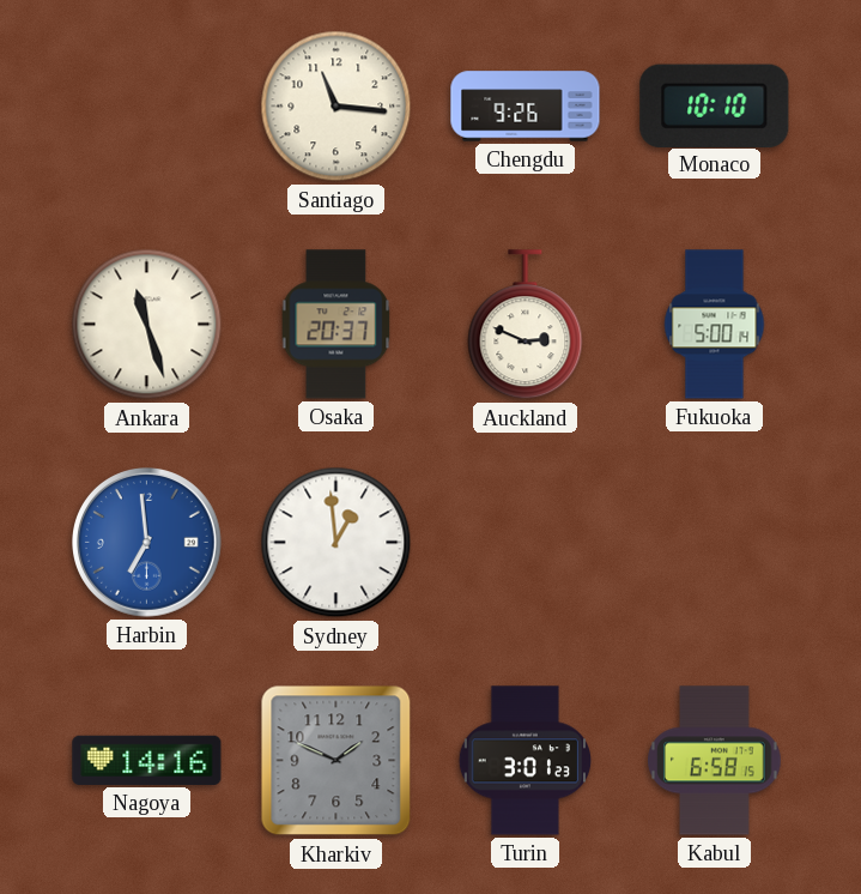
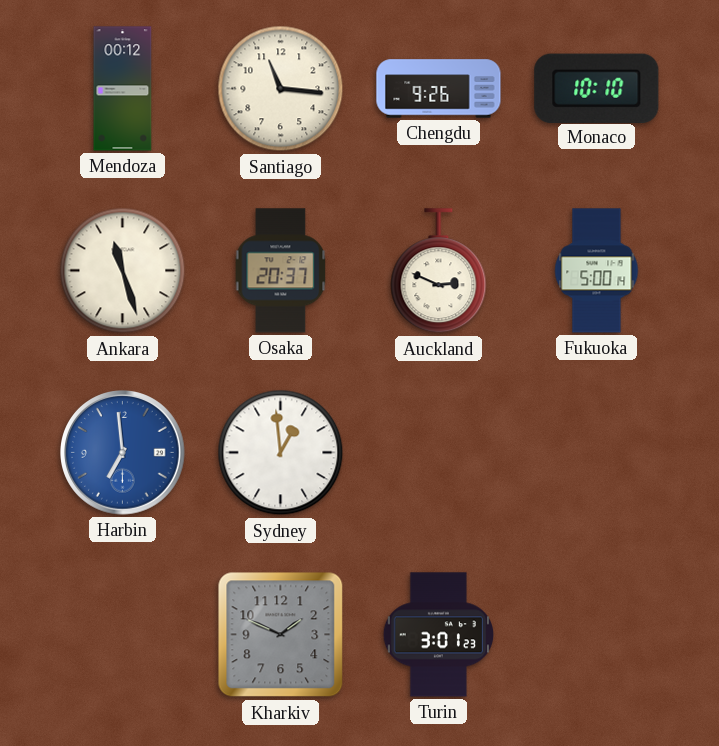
Mendoza: none -> 00:12
Nagoya: 14:16 -> none
Kabul: 6:58 -> none
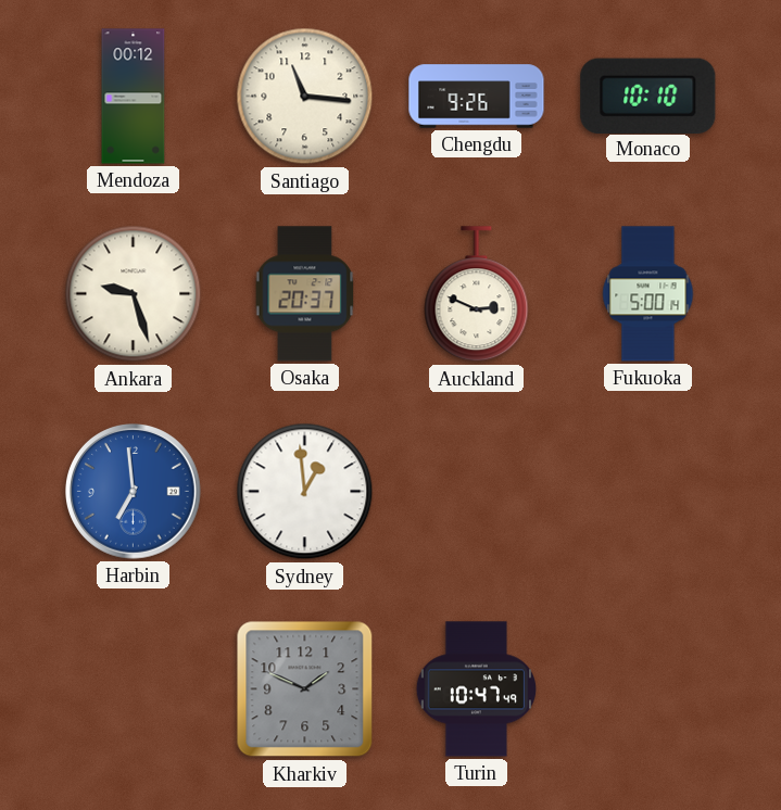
Ankara: 11:27 -> 9:27
Turin: 3:01 -> 10:47
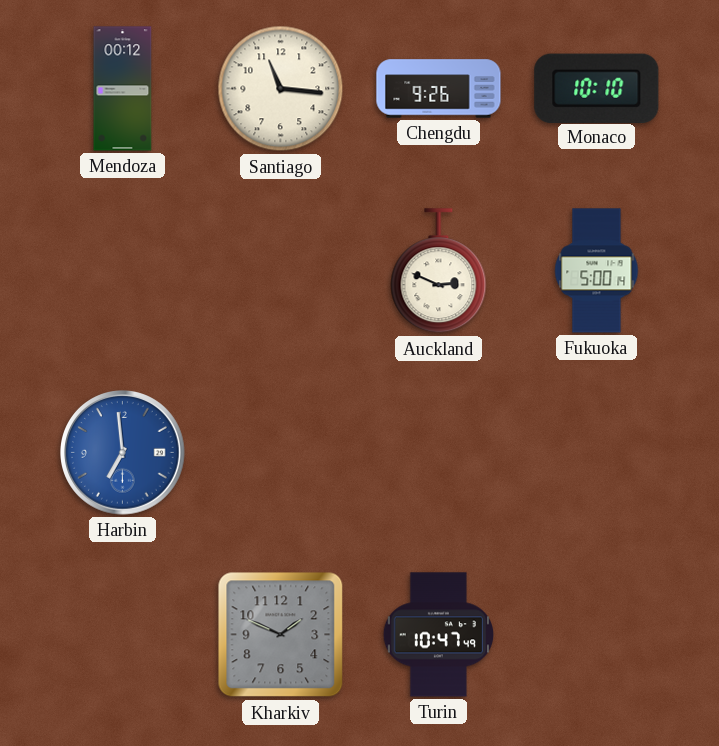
Ankara: 9:27 -> none
Osaka: 20:37 -> none
Sydney: 12:59 -> none
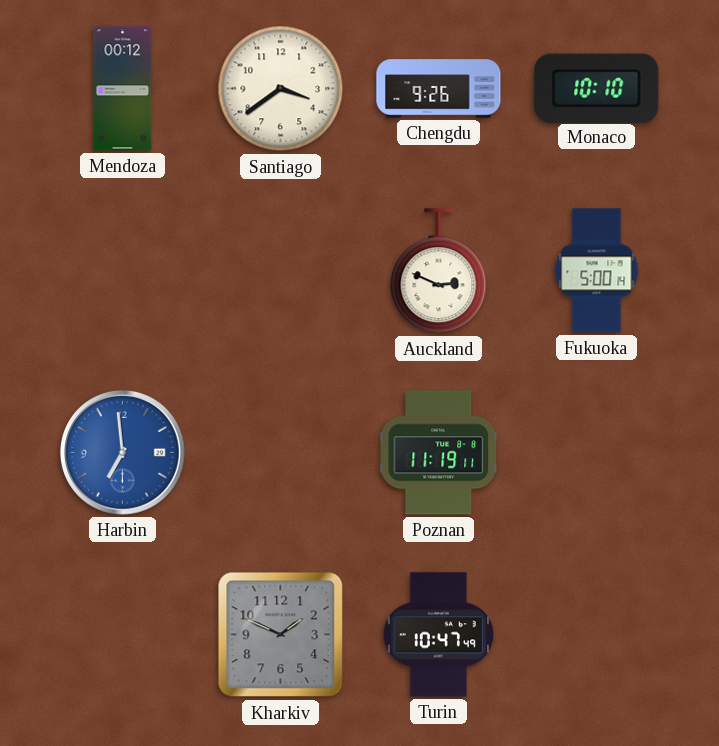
Santiago: 11:16 -> 3:39
Poznan: none -> 11:19
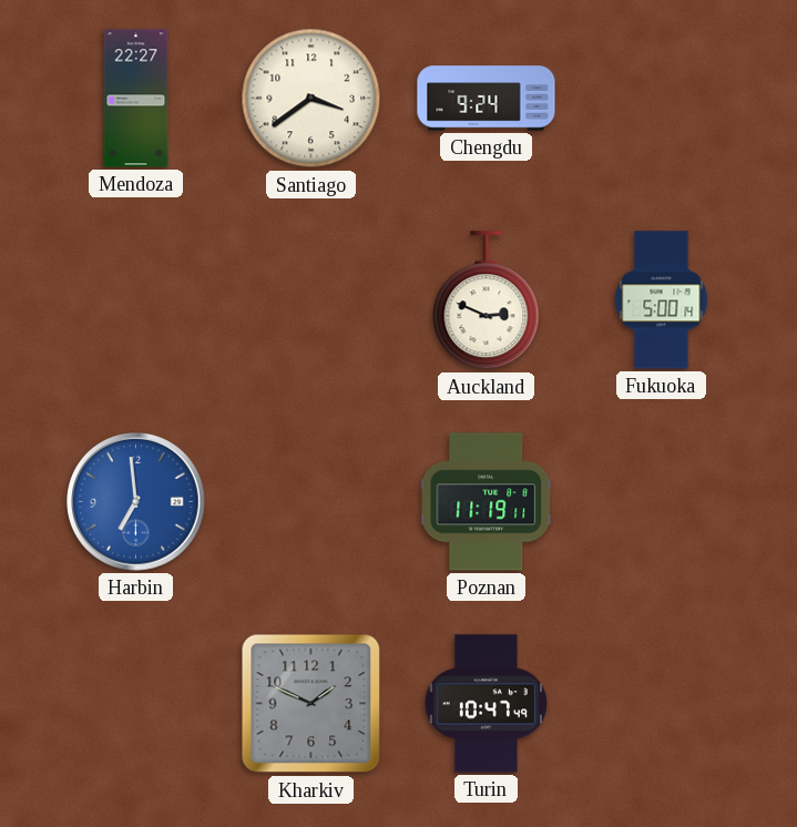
Mendoza: 00:12 -> 22:27
Chengdu: 9:26 -> 9:24
Monaco: 10:10 -> none
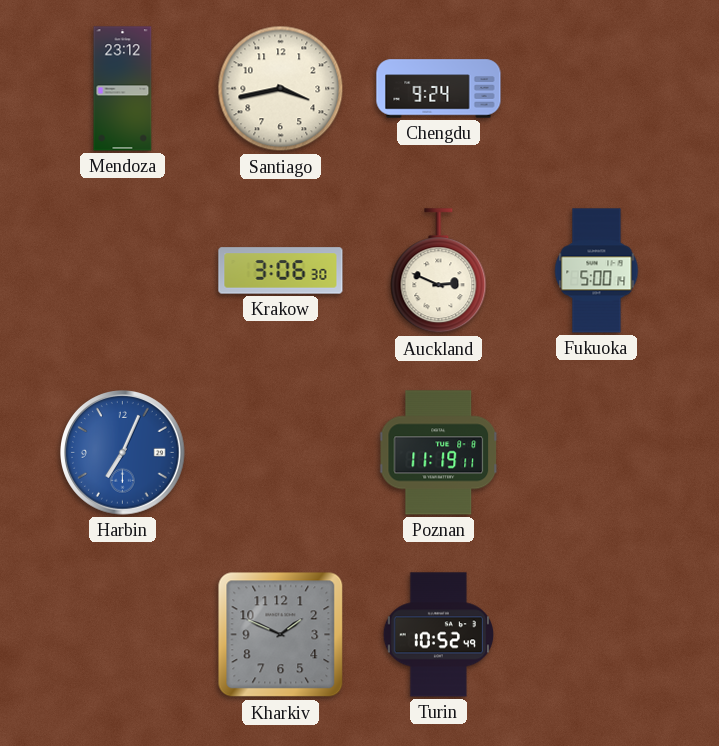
Mendoza: 22:27 -> 23:12
Santiago: 3:39 -> 3:43
Krakow: none -> 3:06
Harbin: 6:59 -> 7:04
Turin: 10:47 -> 10:52
